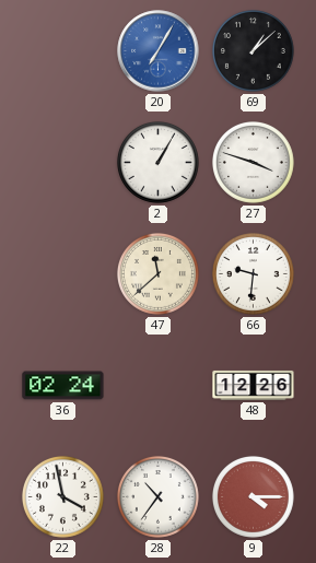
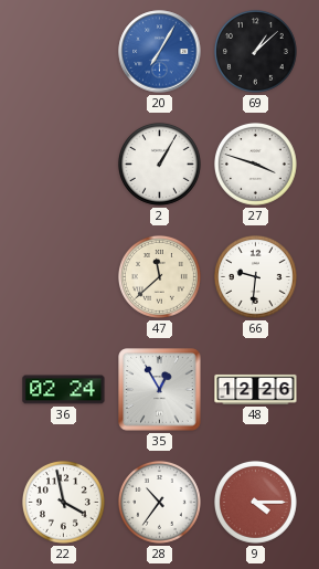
35: none -> 12:55
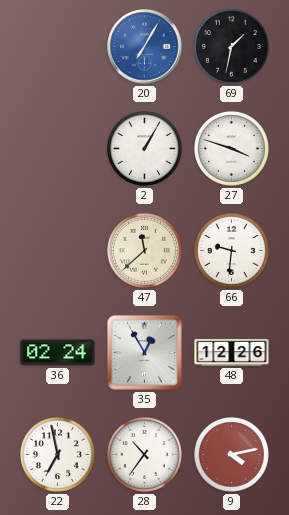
69: 1:08 -> 1:32
22: 3:58 -> 6:58
9: 4:15 -> 4:13
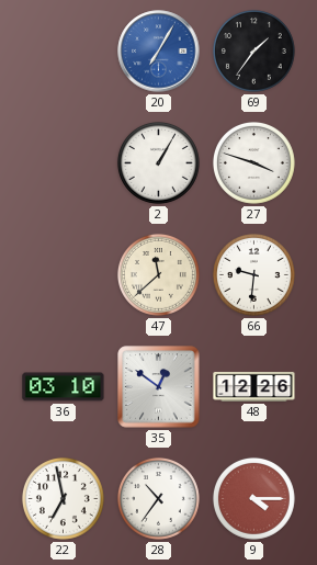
69: 1:32 -> 1:36
36: 02:24 -> 03:10
35: 12:55 -> 12:51
9: 4:13 -> 4:15
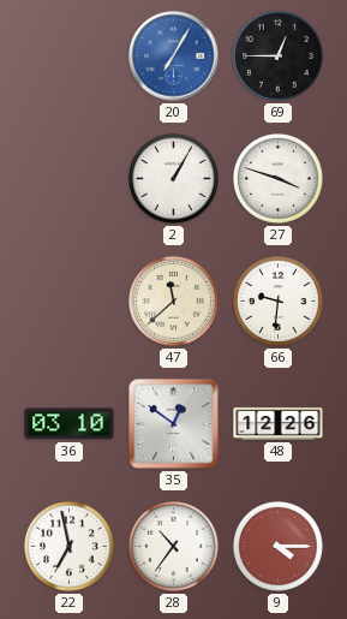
69: 1:36 -> 12:45
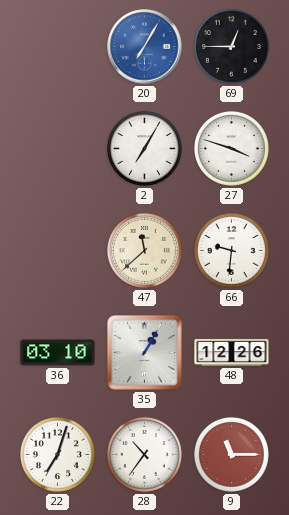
2: 1:05 -> 7:05
35: 12:51 -> 1:05
22: 6:58 -> 7:03
9: 4:15 -> 11:15
